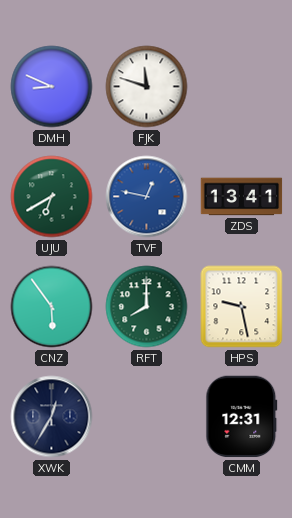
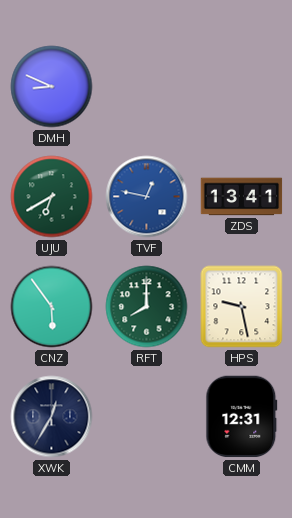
FJK: 11:48 -> none
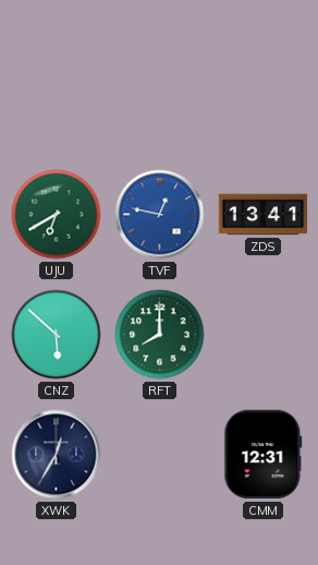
DMH: 8:49 -> none
CNZ: 5:54 -> 5:52
HPS: 9:28 -> none
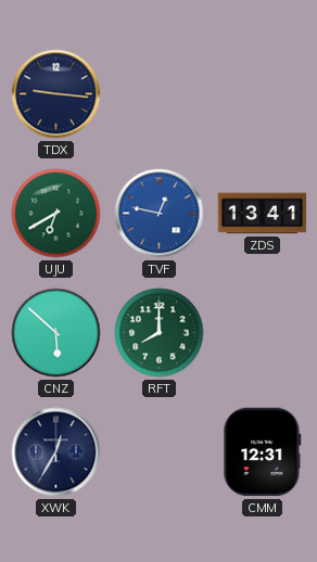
TDX: none -> 9:16
